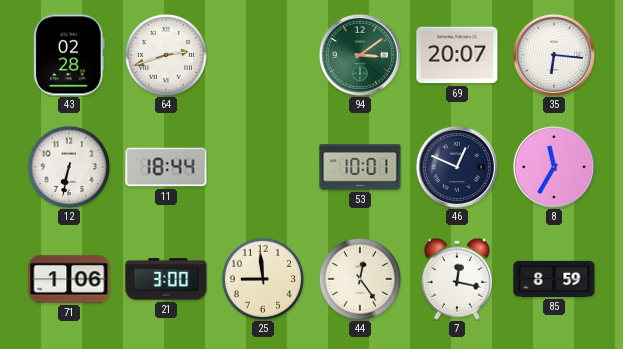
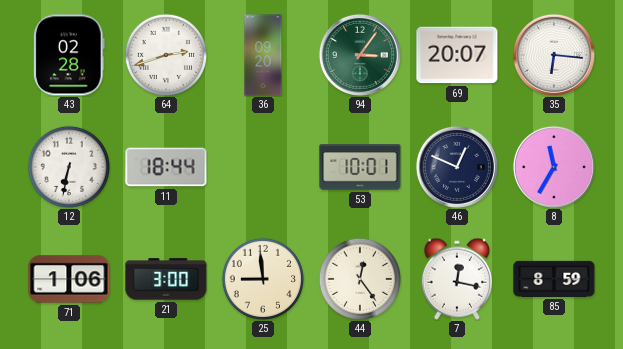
36: none -> 09:20
94: 3:09 -> 3:06
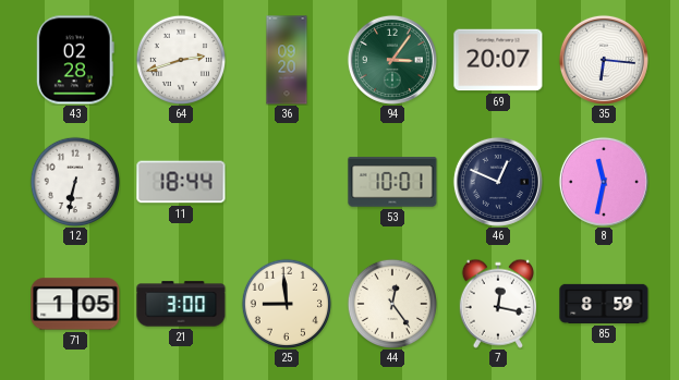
8: 11:35 -> 11:32
71: 1:06 -> 1:05
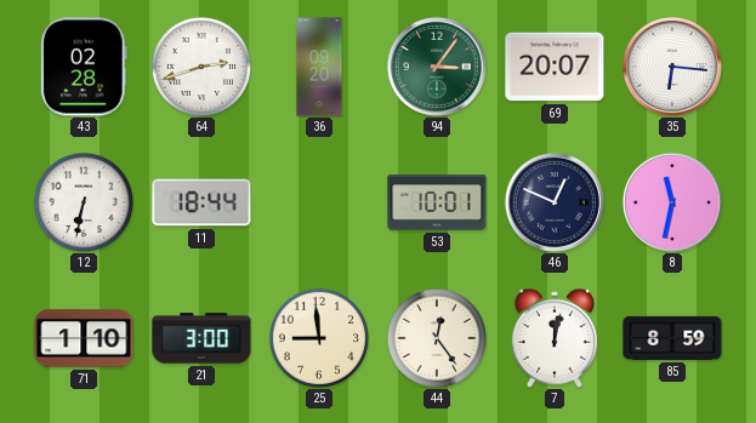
71: 1:05 -> 1:10
7: 12:17 -> 12:02
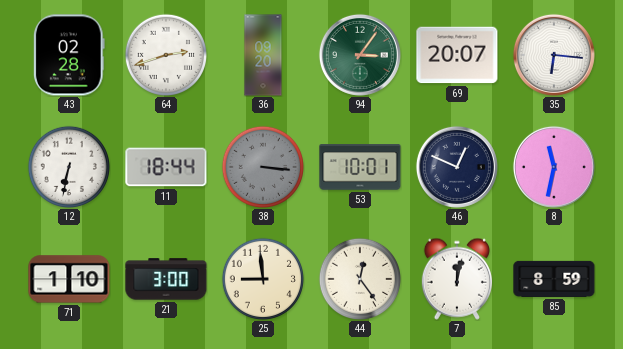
38: none -> 3:16
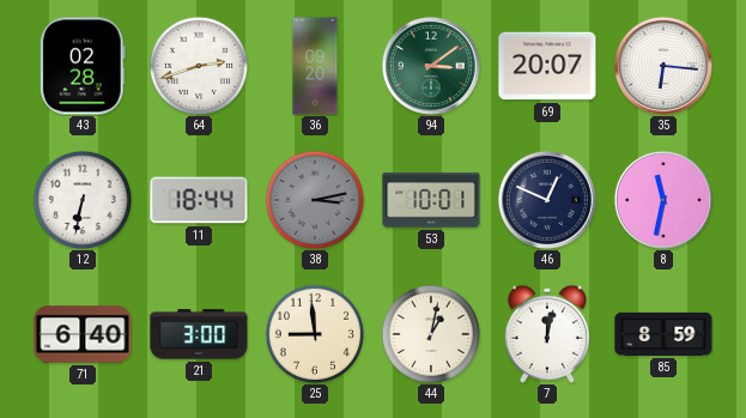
94: 3:06 -> 3:09
38: 3:16 -> 3:13
71: 1:10 -> 6:40
44: 12:24 -> 1:02
